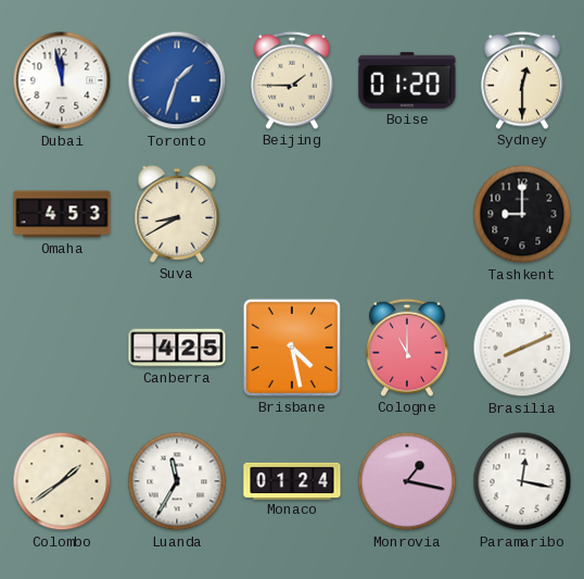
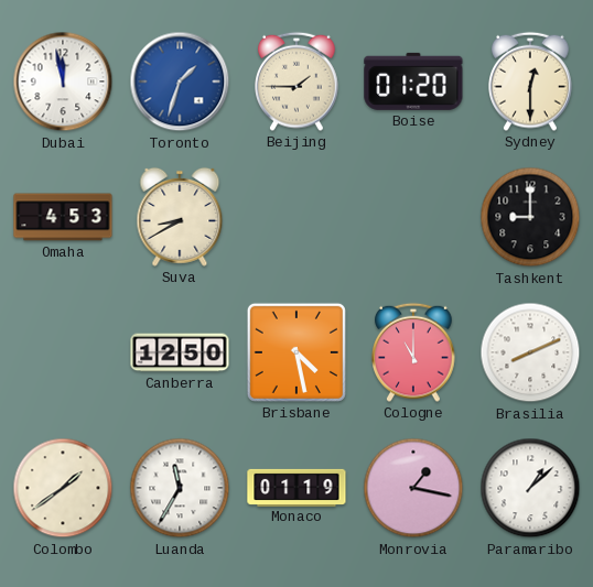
Canberra: 4:25 -> 12:50
Monaco: 01:24 -> 01:19
Paramaribo: 12:17 -> 1:08
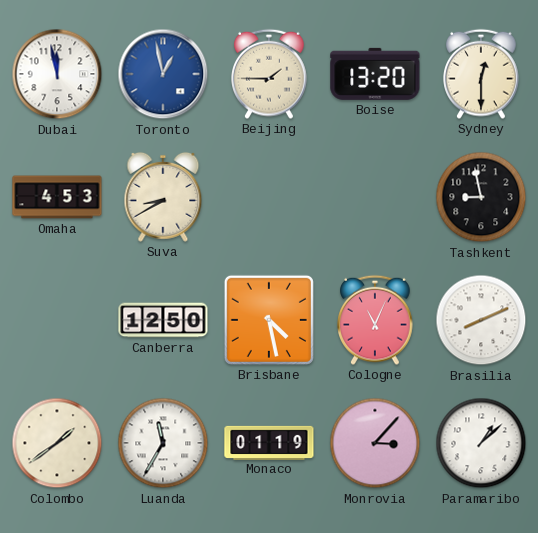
Toronto: 1:33 -> 12:58
Boise: 01:20 -> 13:20
Tashkent: 9:00 -> 8:58
Cologne: 11:00 -> 11:04
Monrovia: 1:17 -> 3:07
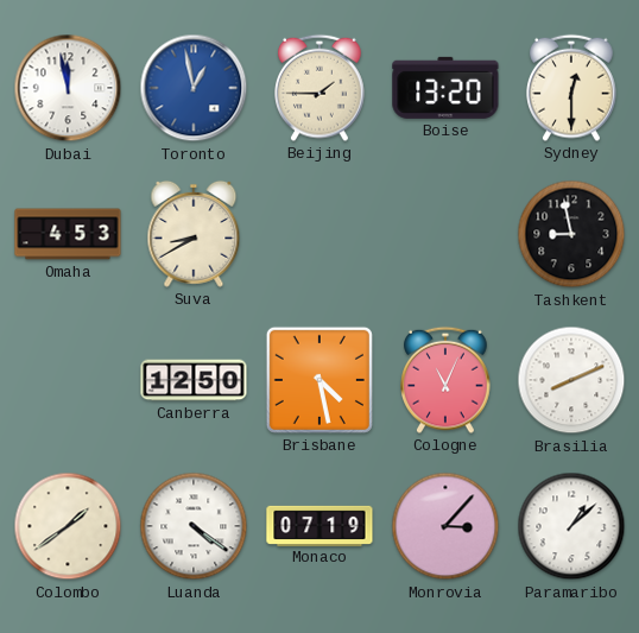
Luanda: 11:35 -> 4:21
Monaco: 01:19 -> 07:19
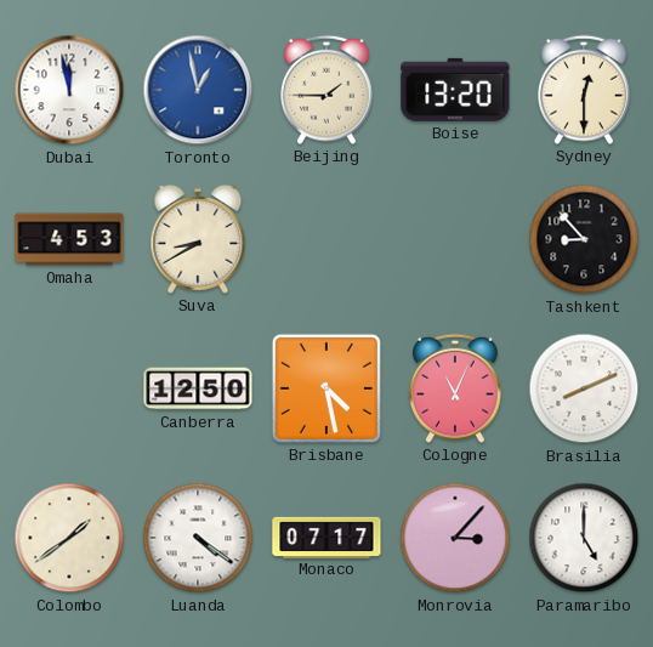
Tashkent: 8:58 -> 8:53
Monaco: 07:19 -> 07:17
Paramaribo: 1:08 -> 5:00
